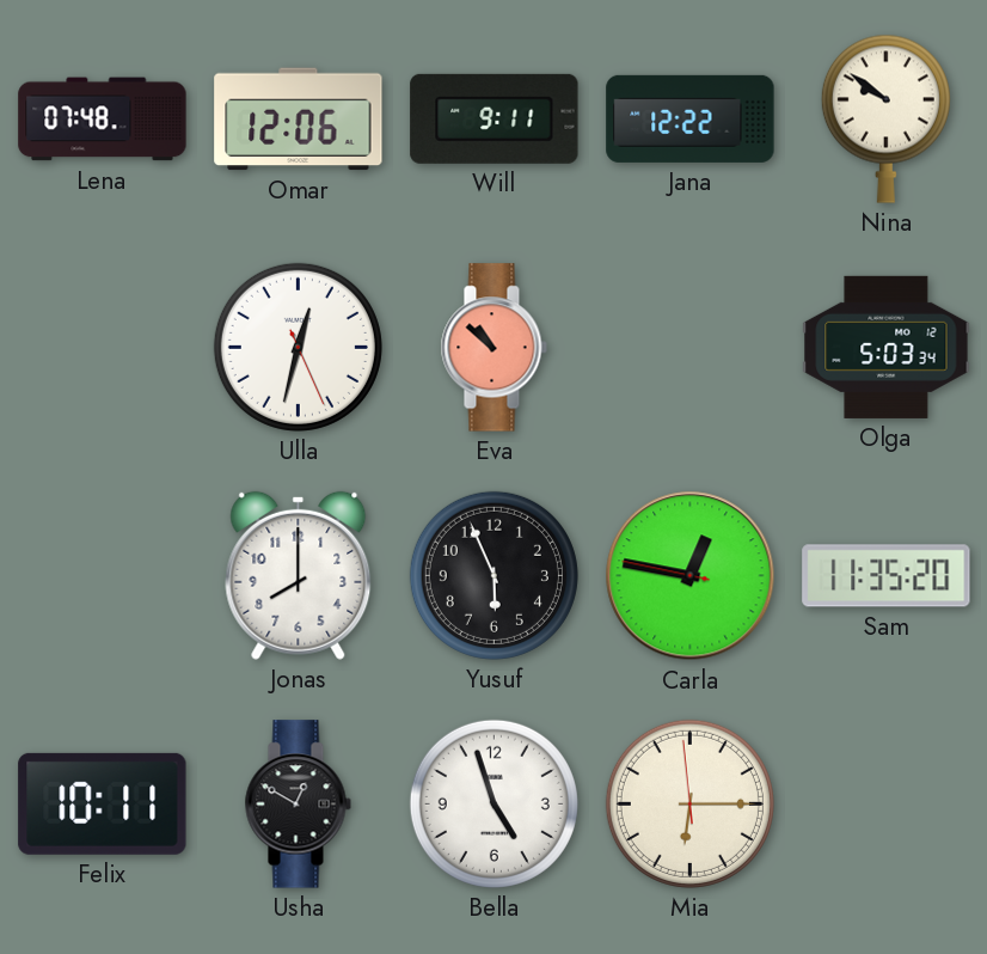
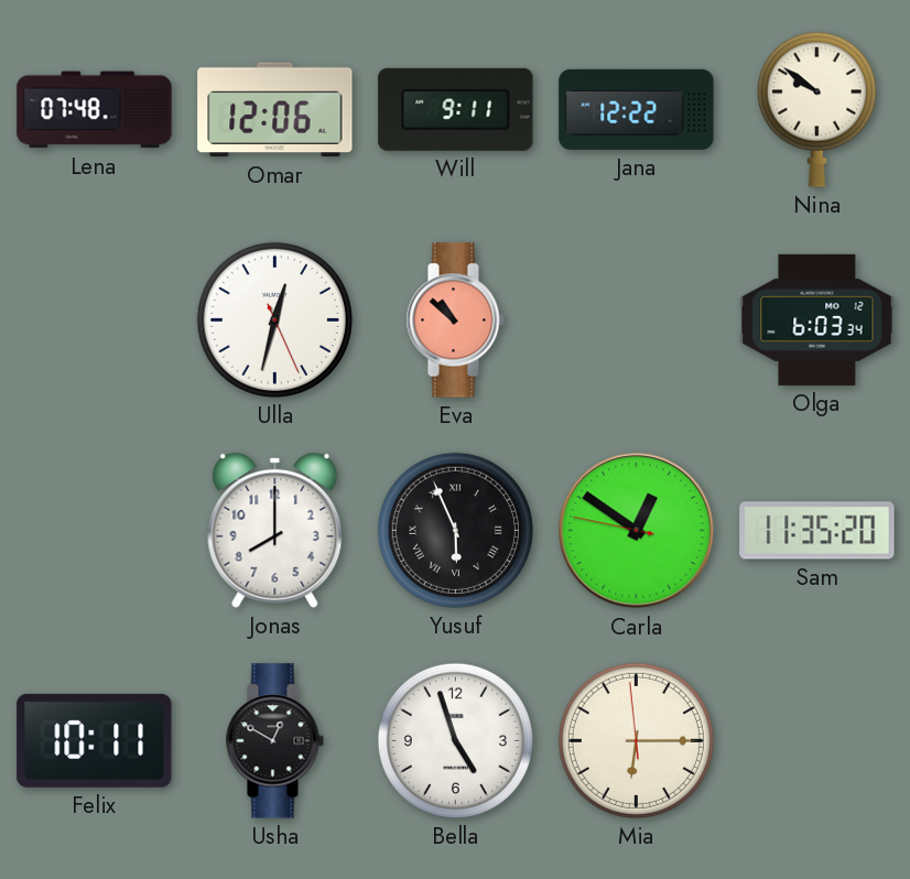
Olga: 5:03 -> 6:03
Yusuf numerals: Arabic -> Roman
Carla: 12:46 -> 12:50
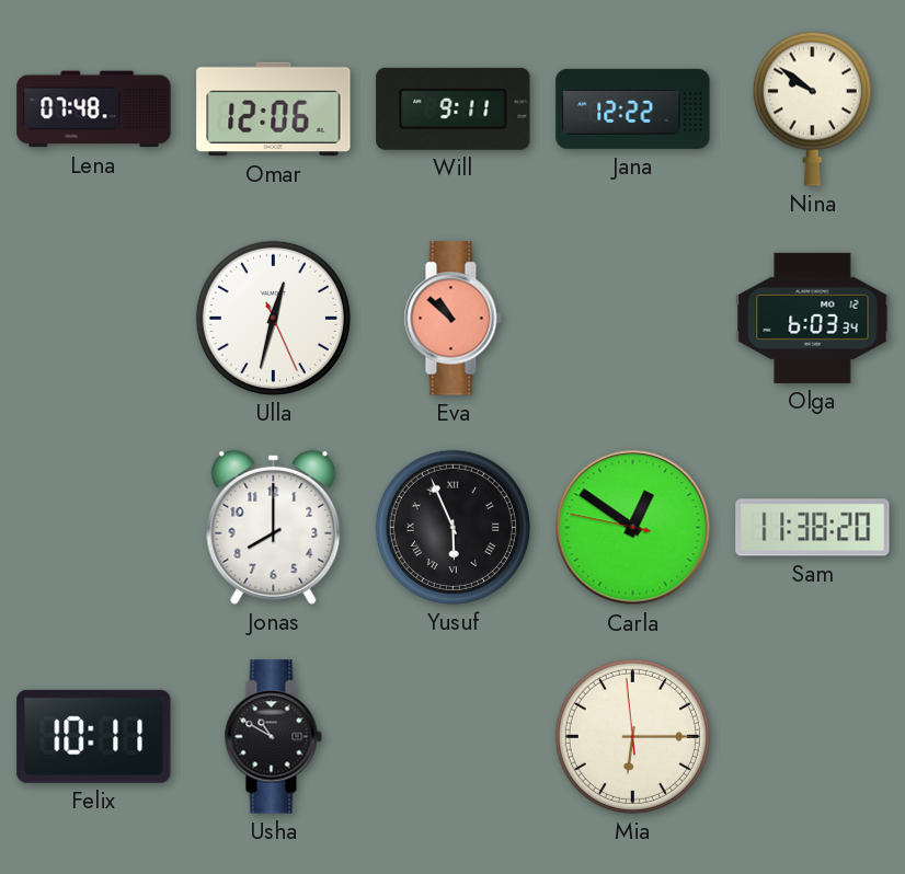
Sam: 11:35 -> 11:38
Usha: 12:50 -> 10:50
Bella: 4:57 -> none
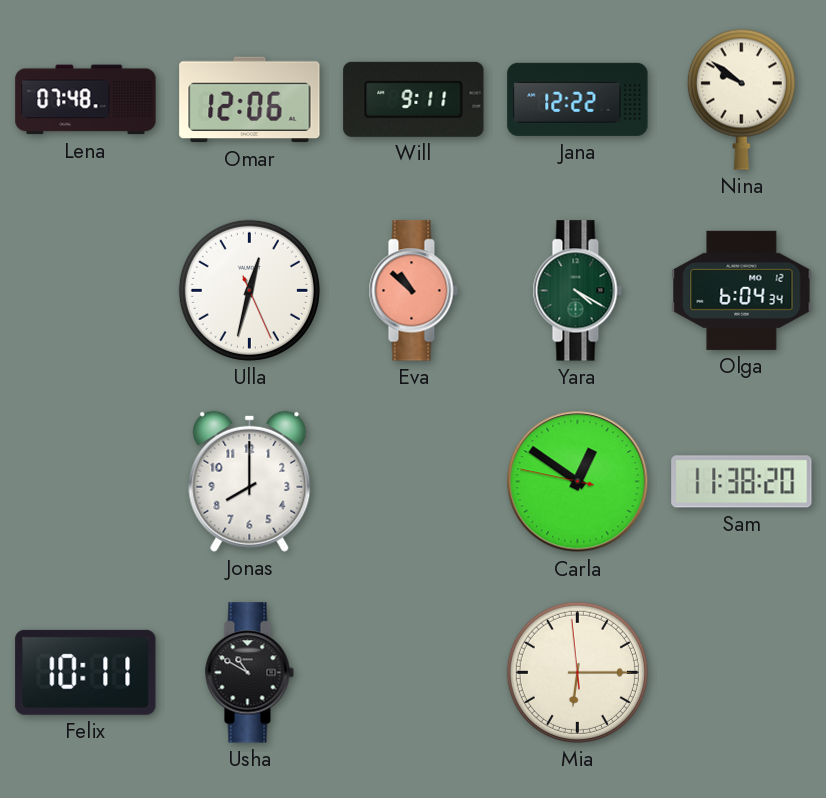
Yara: none -> 4:20
Olga: 6:03 -> 6:04
Yusuf: 5:56 -> none
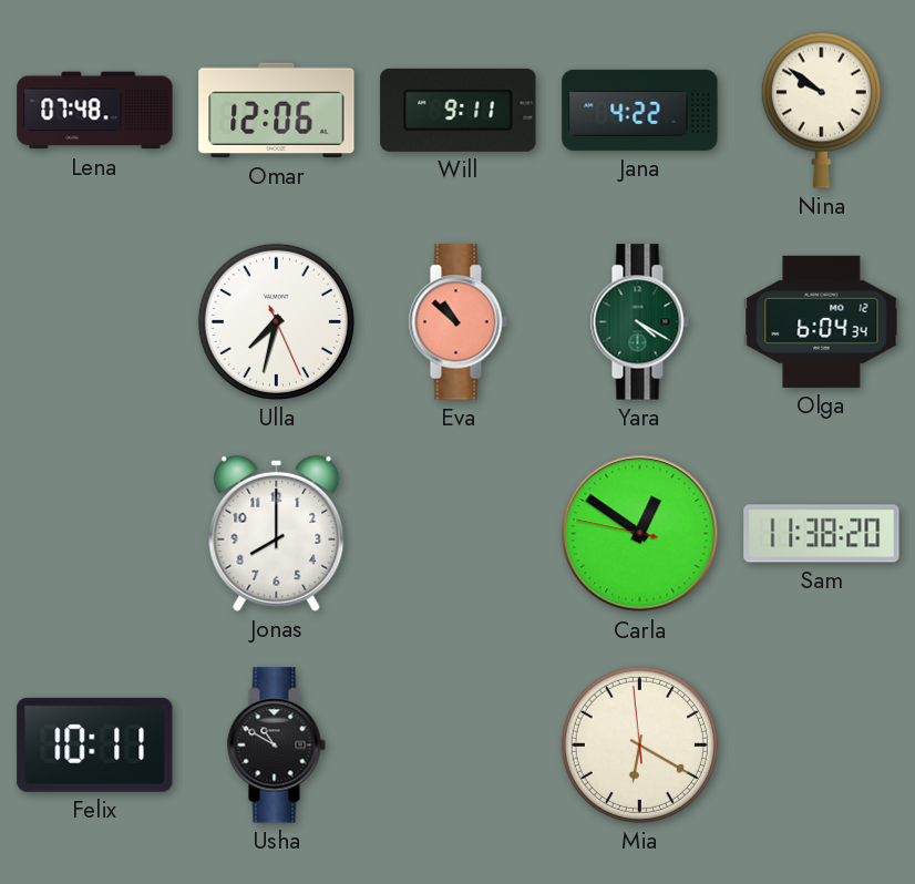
Jana: 12:22 -> 4:22
Ulla: 12:32 -> 7:32
Mia: 6:14 -> 6:19
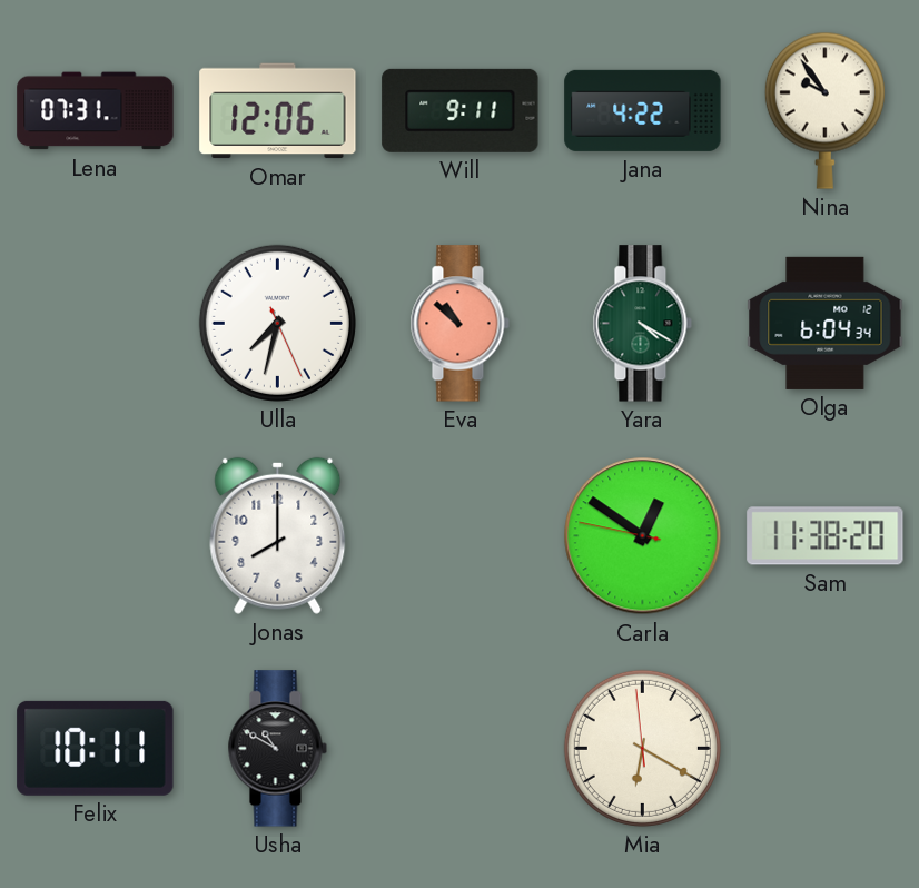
Lena: 07:48 -> 07:31
Nina: 9:51 -> 9:54
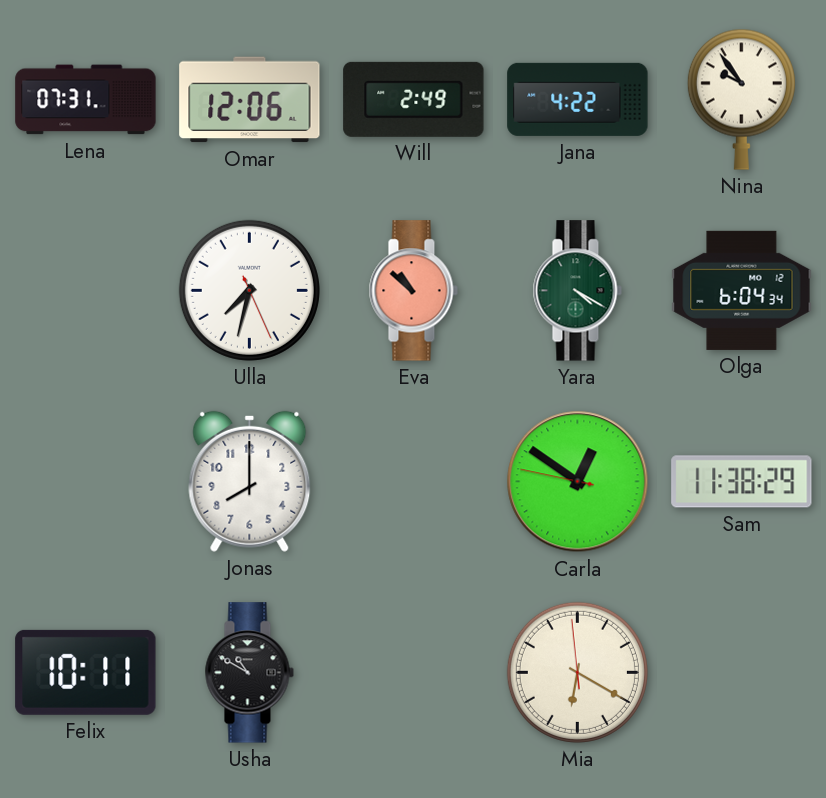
Will: 9:11 -> 2:49
Sam: 11:38:20 -> 11:38:29
